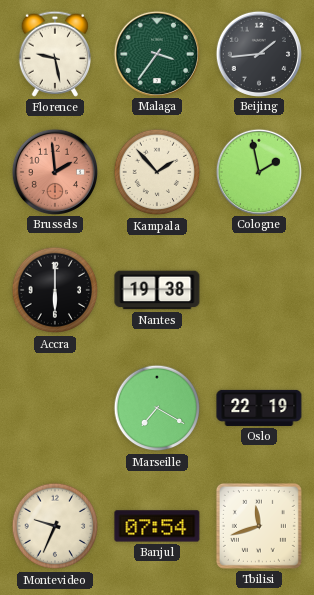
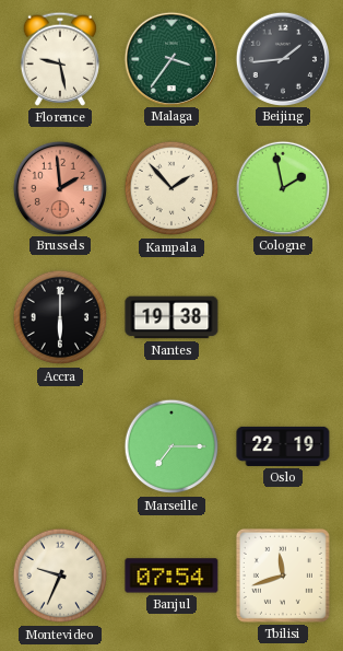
Marseille: 7:20 -> 7:15
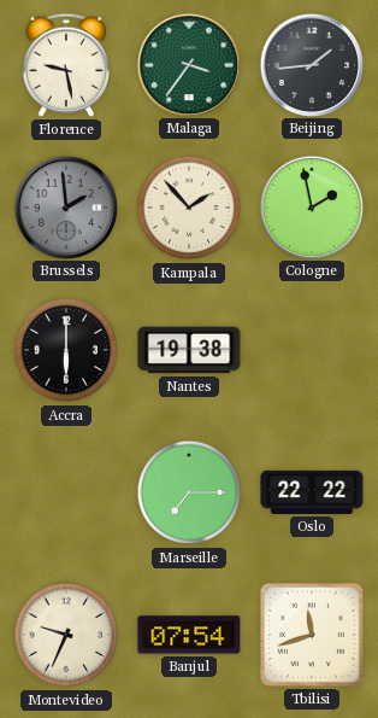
Brussels dial: salmon -> grey
Oslo: 22:19 -> 22:22
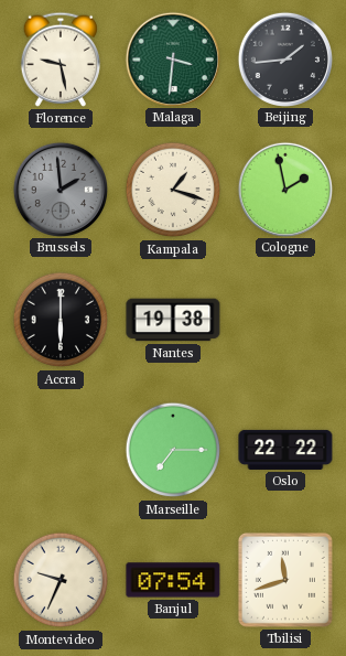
Malaga: 3:36 -> 3:31
Kampala: 1:53 -> 1:18
